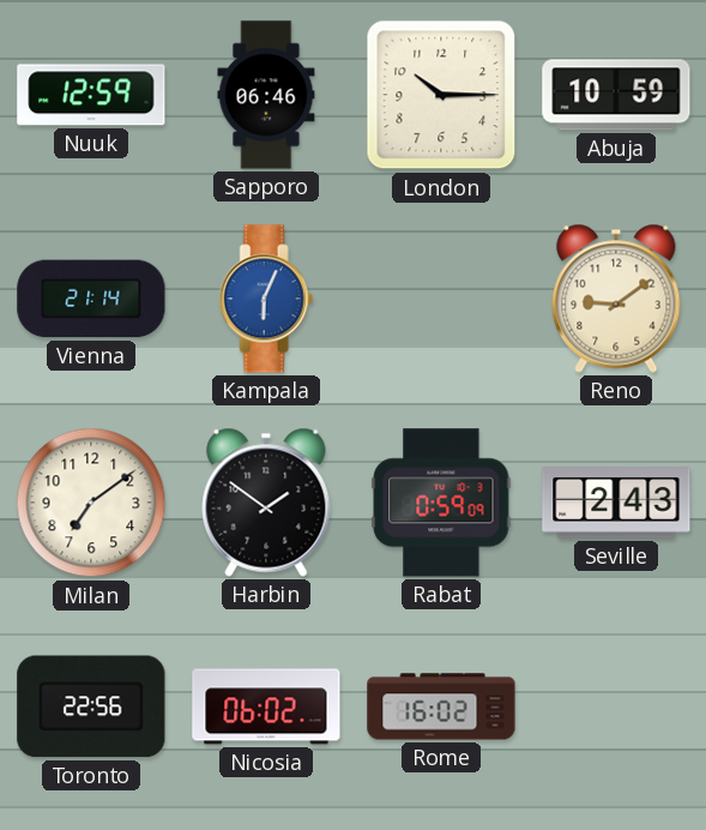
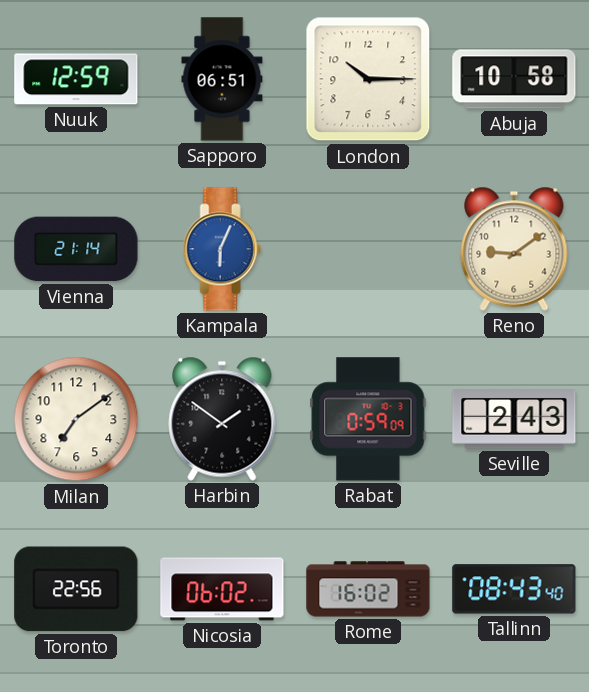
Sapporo: 06:46 -> 06:51
Abuja: 10:59 -> 10:58
Tallinn: none -> 08:43
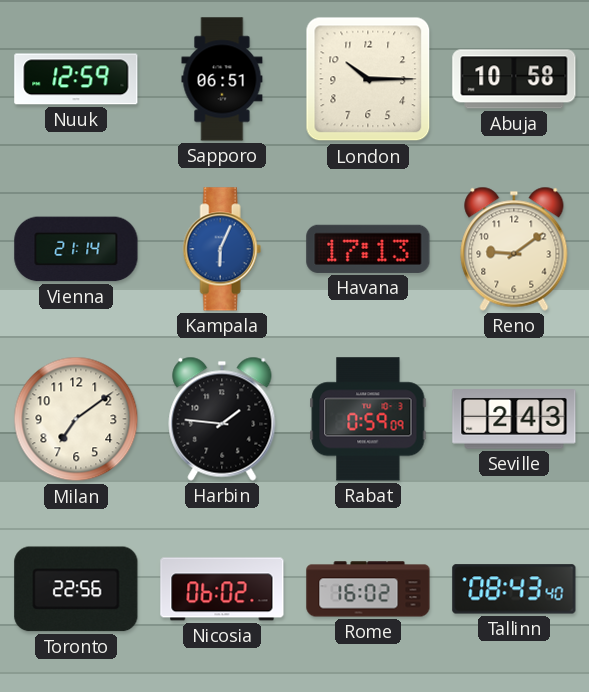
Havana: none -> 17:13
Harbin: 1:51 -> 1:46
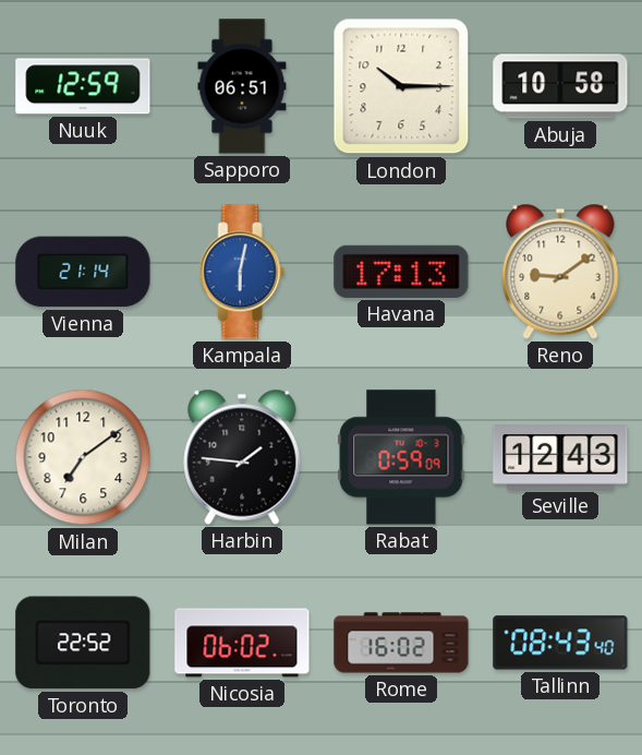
Kampala: 6:04 -> 6:02
Seville: 2:43 -> 12:43
Toronto: 22:56 -> 22:52
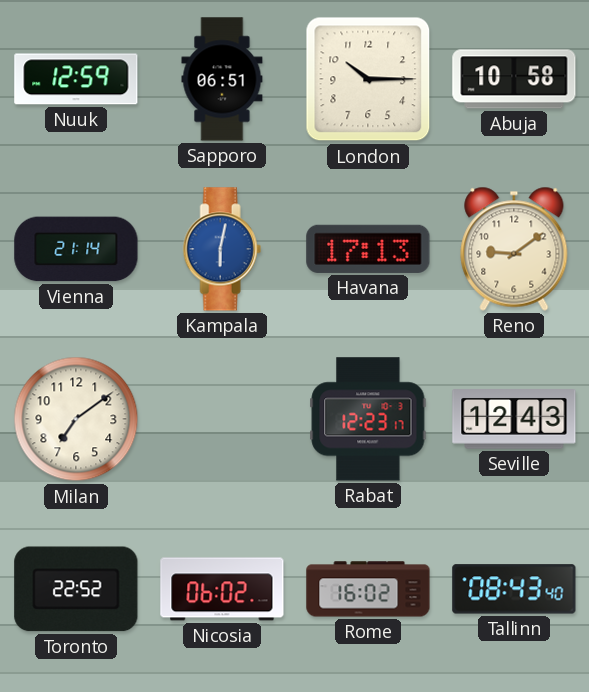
Harbin: 1:46 -> none
Rabat: 0:59 -> 12:23
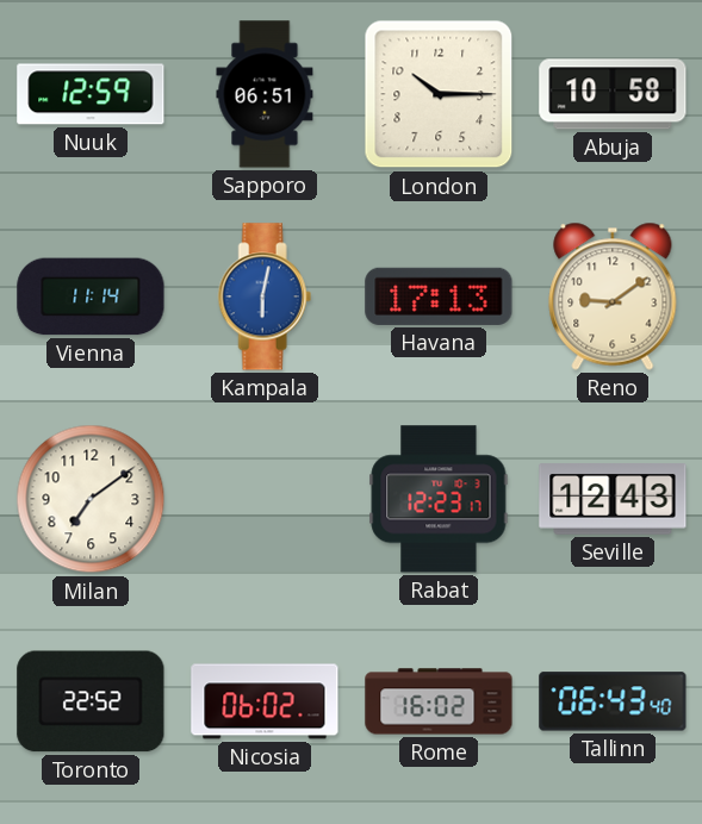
Vienna: 21:14 -> 11:14
Tallinn: 08:43 -> 06:43
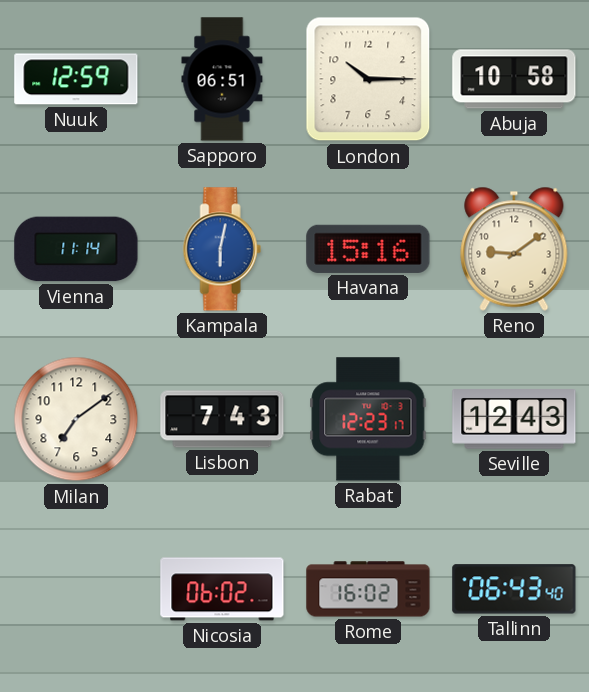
Havana: 17:13 -> 15:16
Lisbon: none -> 7:43
Toronto: 22:52 -> none
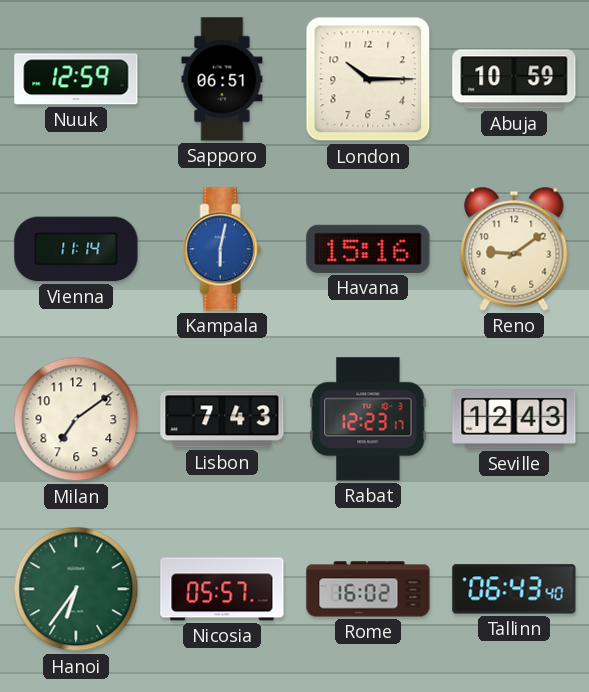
Abuja: 10:58 -> 10:59
Hanoi: none -> 6:36
Nicosia: 06:02 -> 05:57
